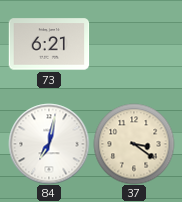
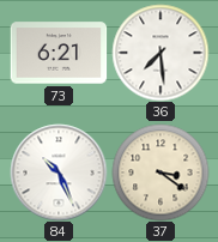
36: none -> 7:29
84: 7:02 -> 10:26
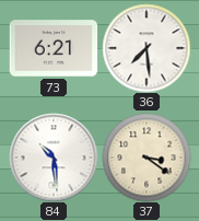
84: 10:26 -> 10:29
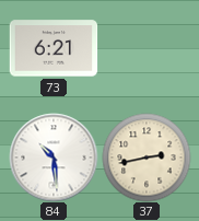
36: 7:29 -> none
37: 3:21 -> 2:43
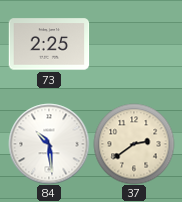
73: 6:21 -> 2:25
37: 2:43 -> 2:39
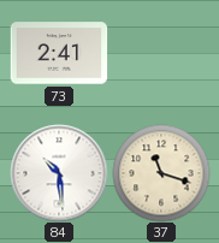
73: 2:25 -> 2:41
37: 2:39 -> 11:18
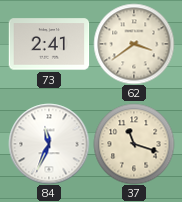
62: none -> 3:39
84: 10:29 -> 11:34
